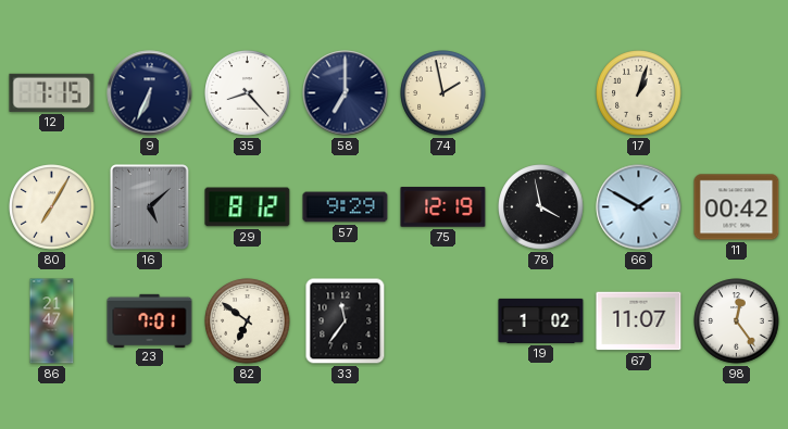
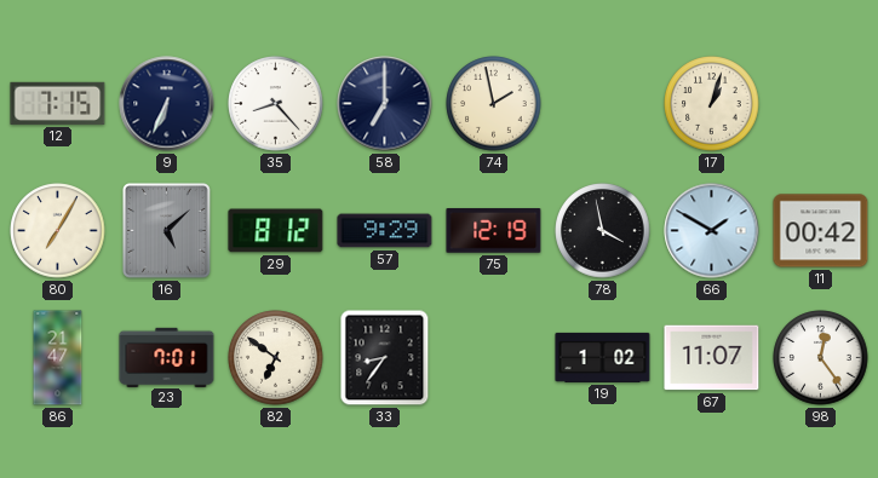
33: 11:36 -> 8:36
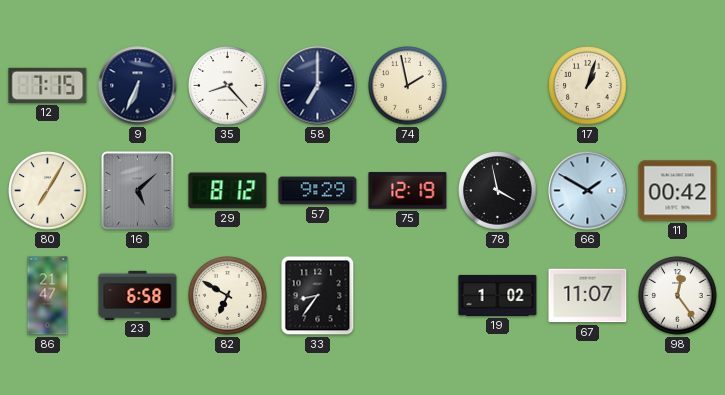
23: 7:01 -> 6:58
82: 6:51 -> 6:50
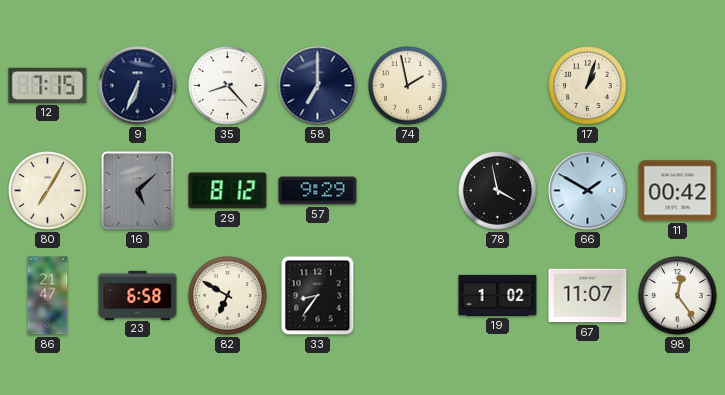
75: 12:19 -> none
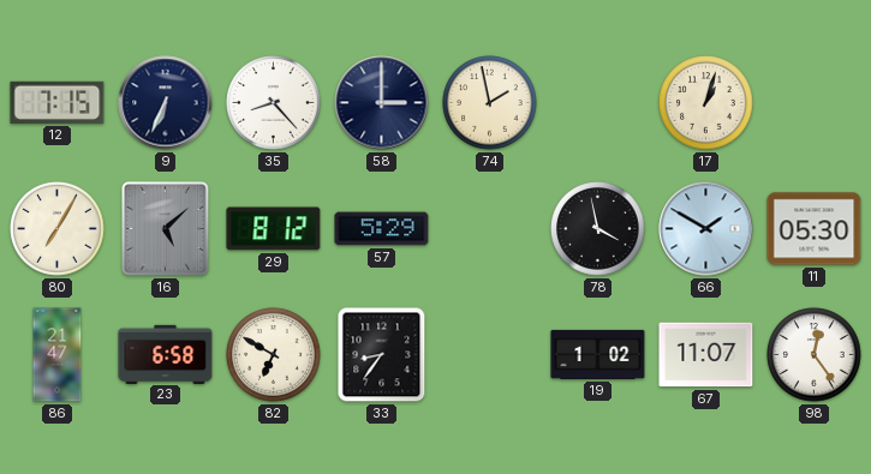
58: 7:00 -> 3:00
57: 9:29 -> 5:29
11: 00:42 -> 05:30
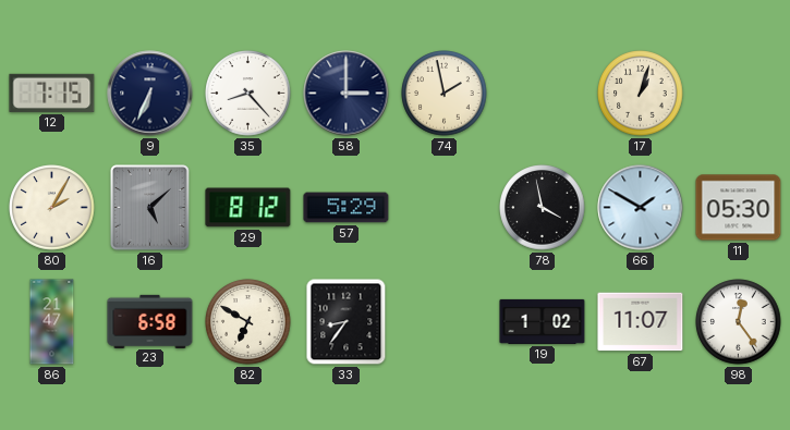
80: 7:05 -> 2:05
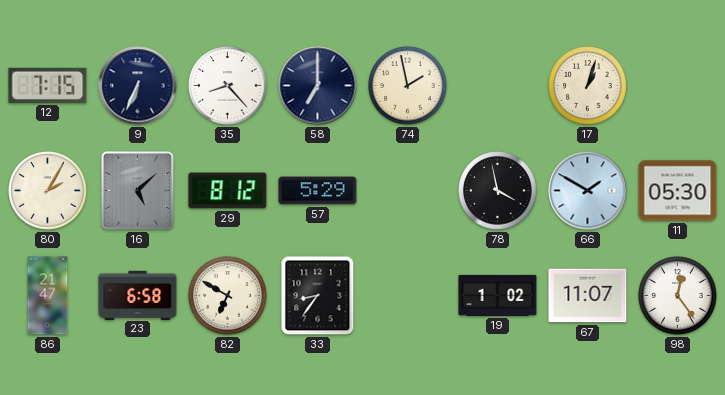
58: 3:00 -> 7:00
